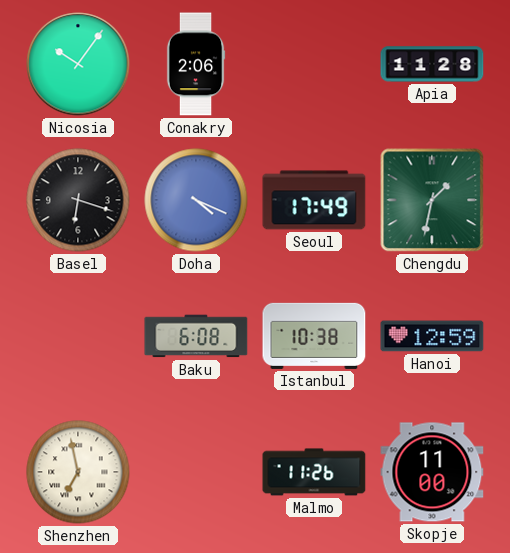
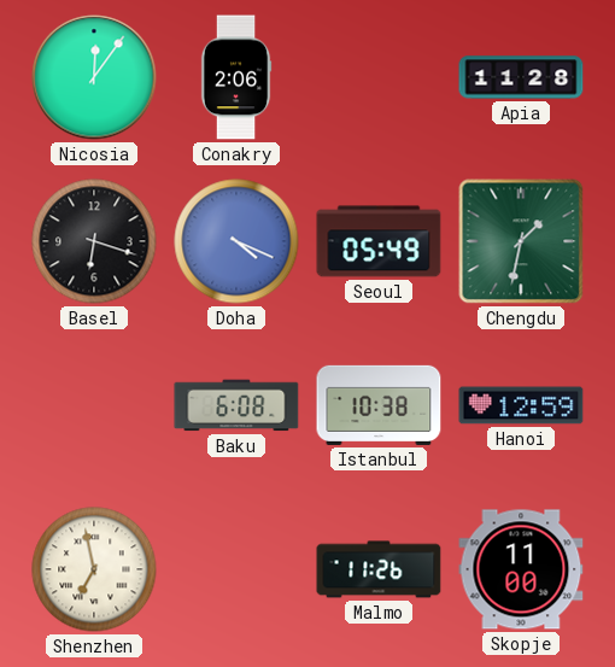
Nicosia: 10:06 -> 12:06
Seoul: 17:49 -> 05:49
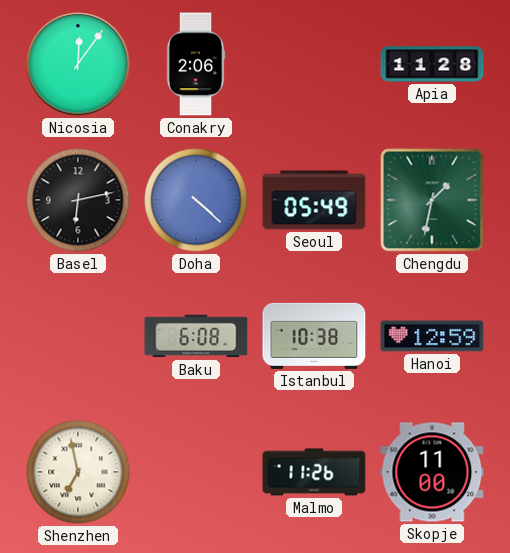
Basel: 6:18 -> 6:13
Doha: 4:19 -> 4:22
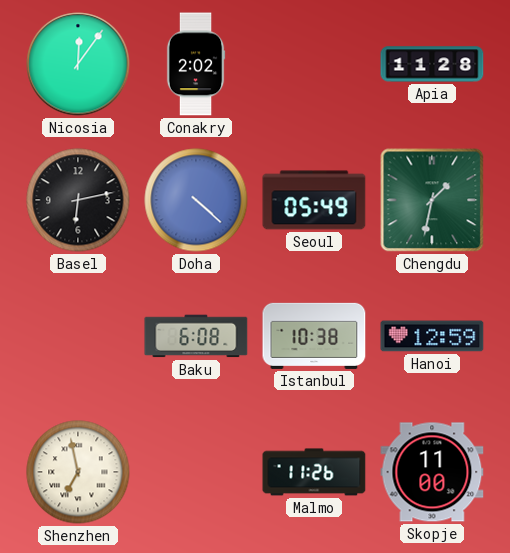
Conakry: 2:06 -> 2:02
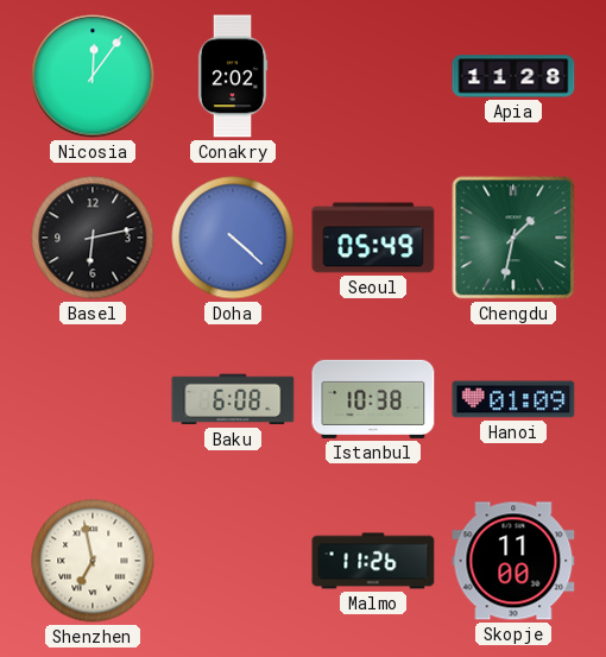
Hanoi: 12:59 -> 01:09
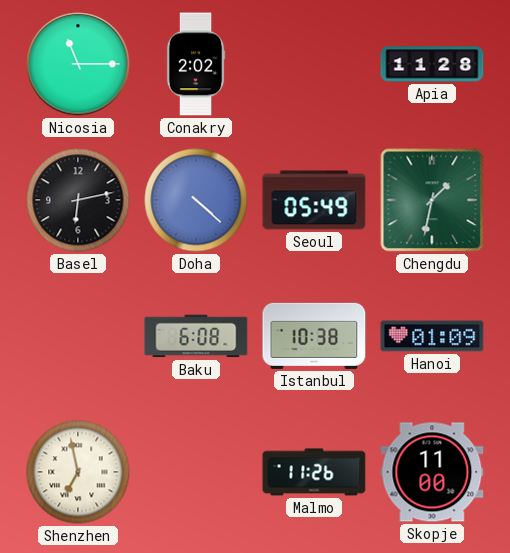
Nicosia: 12:06 -> 11:15
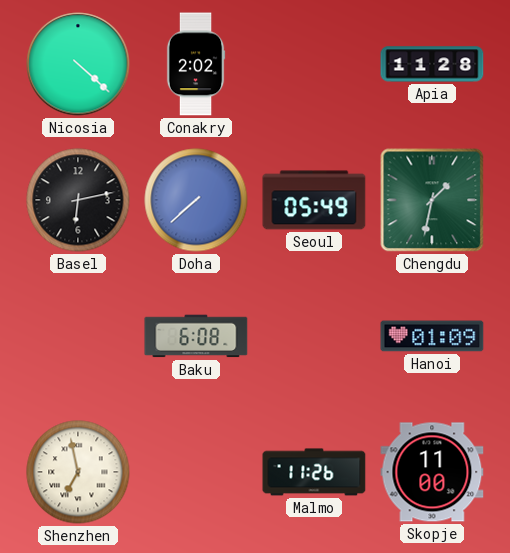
Nicosia: 11:15 -> 4:22
Doha: 4:22 -> 7:38
Istanbul: 10:38 -> none
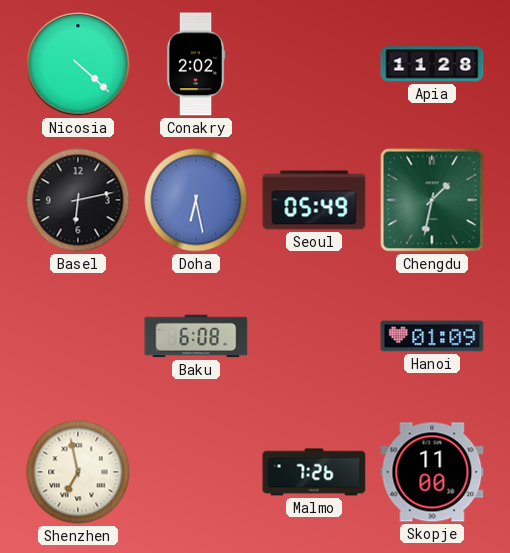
Doha: 7:38 -> 6:28
Malmo: 11:26 -> 7:26
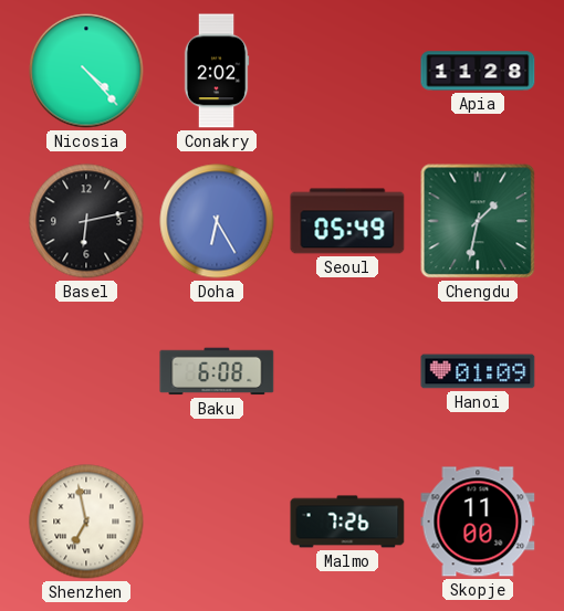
Nicosia: 4:22 -> 4:23
Doha: 6:28 -> 6:25
